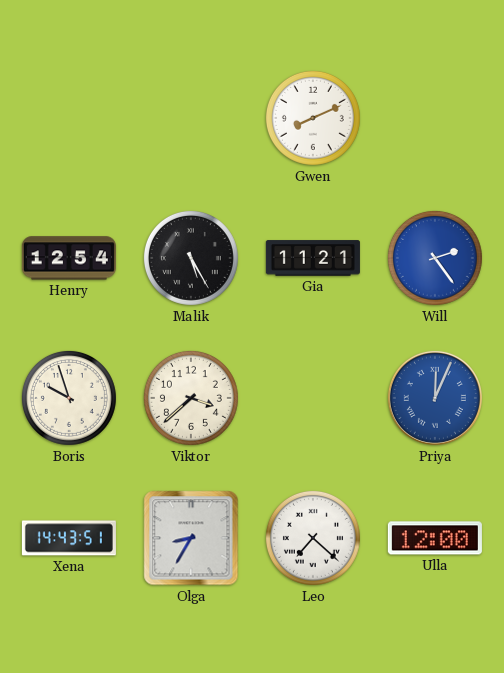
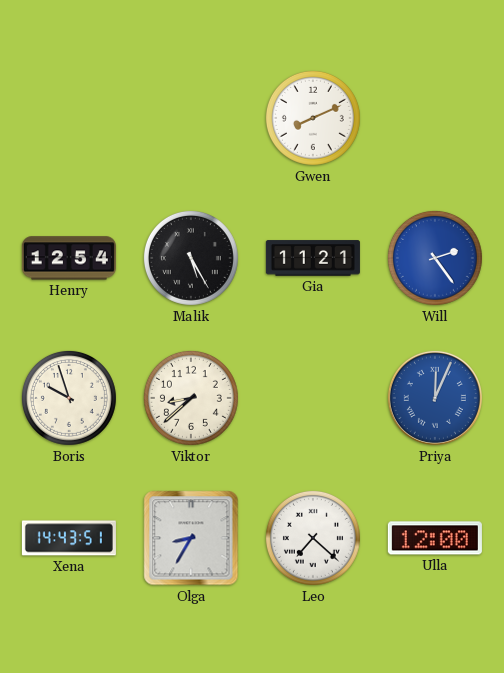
Viktor: 3:38 -> 8:38
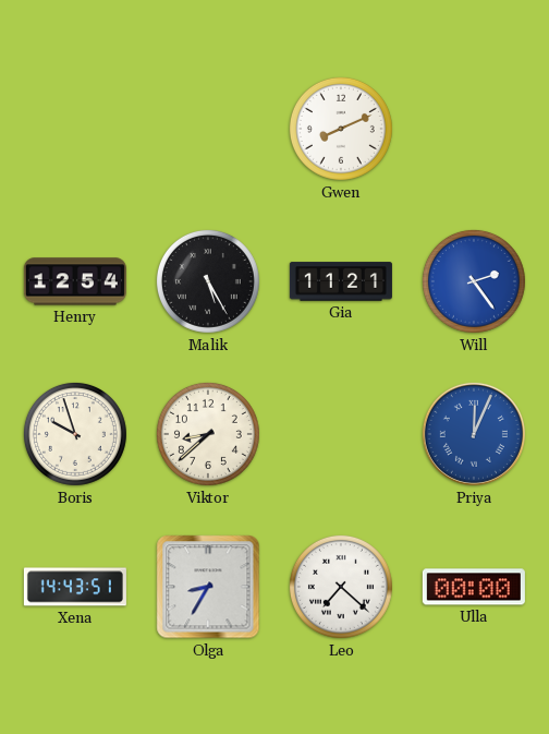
Ulla: 12:00 -> 00:00
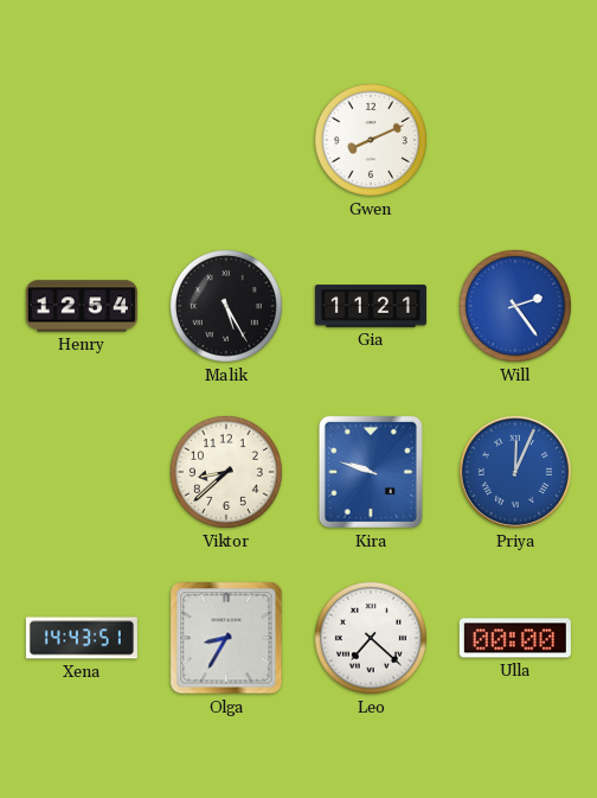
Boris: 9:57 -> none
Kira: none -> 9:48
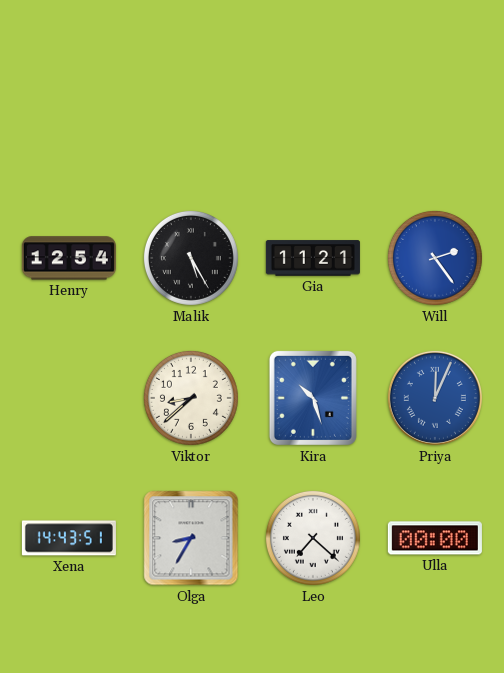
Gwen: 8:11 -> none
Kira: 9:48 -> 10:27
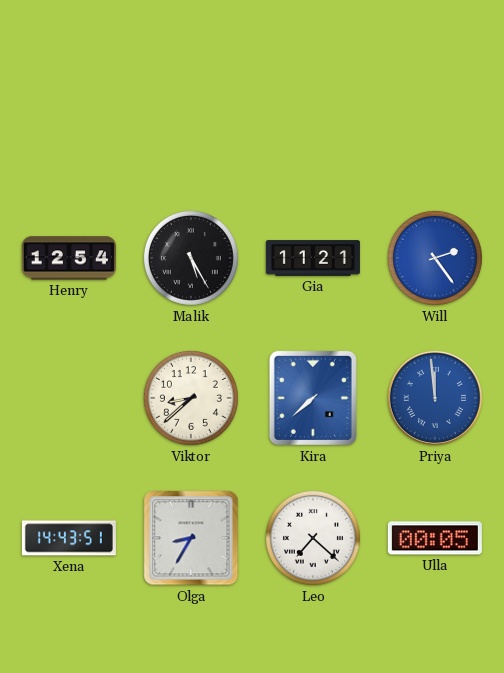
Kira: 10:27 -> 7:38
Priya: 12:04 -> 11:59
Ulla: 00:00 -> 00:05
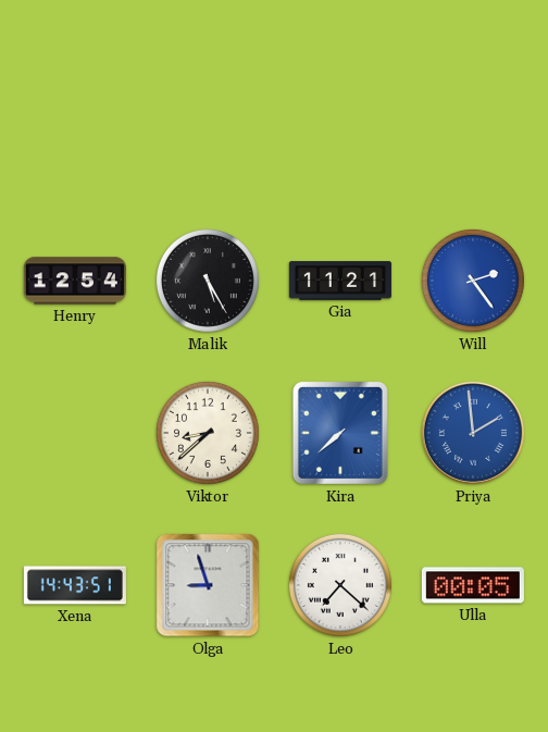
Priya: 11:59 -> 1:59
Olga: 8:35 -> 8:57
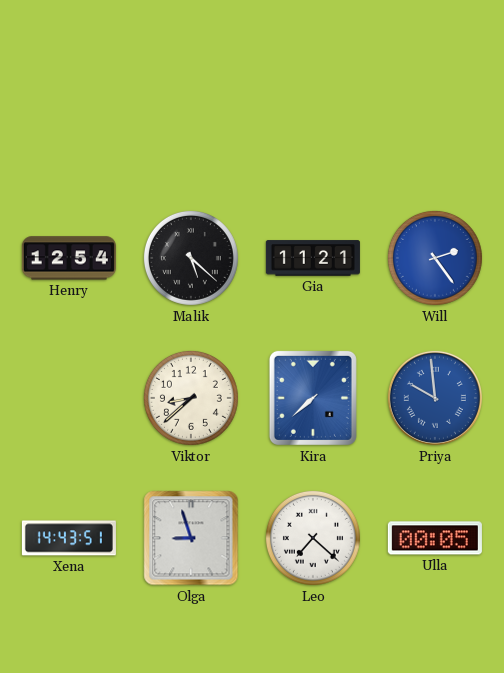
Malik: 5:25 -> 5:22
Priya: 1:59 -> 9:59
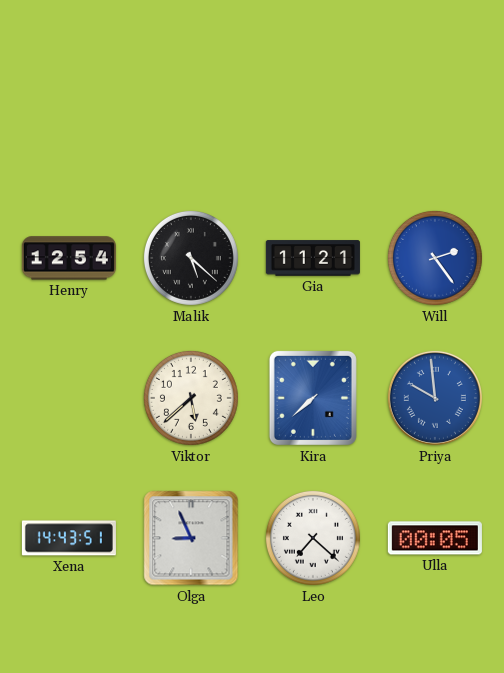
Viktor: 8:38 -> 5:38
Olga: 8:57 -> 8:56
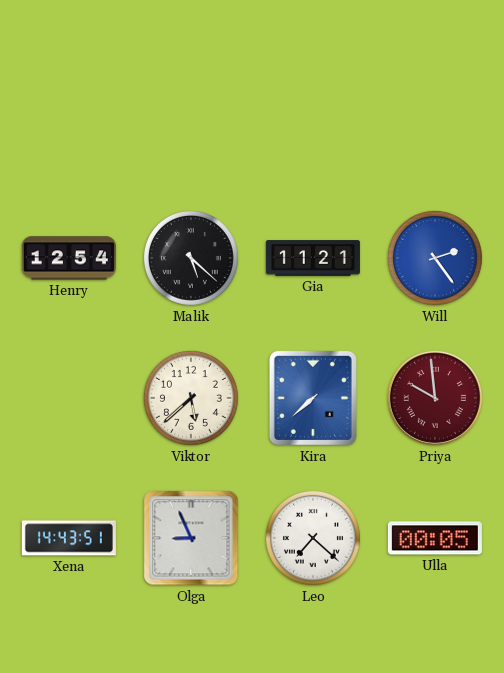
Priya dial: blue -> burgundy
